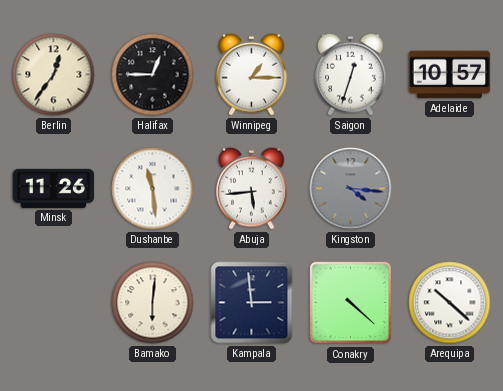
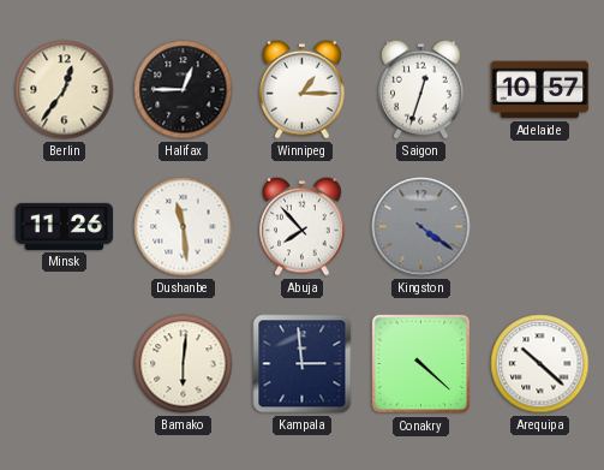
Abuja: 5:44 -> 7:53
Kingston: 4:16 -> 4:21
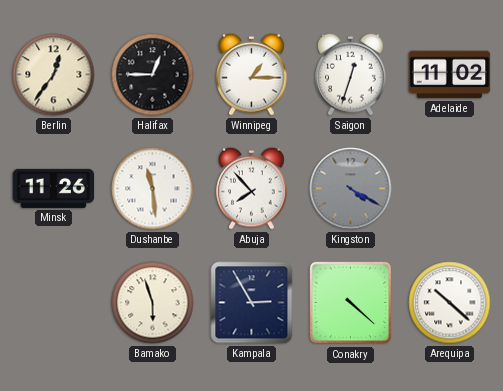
Adelaide: 10:57 -> 11:02
Kingston: 4:21 -> 4:20
Bamako: 6:01 -> 5:57
Kampala: 2:59 -> 2:55
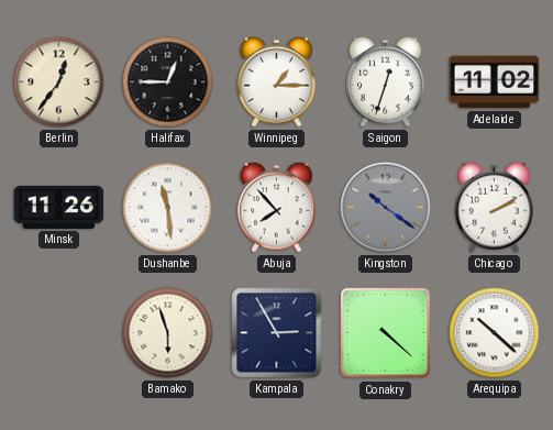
Kingston: 4:20 -> 10:21
Chicago: none -> 2:10
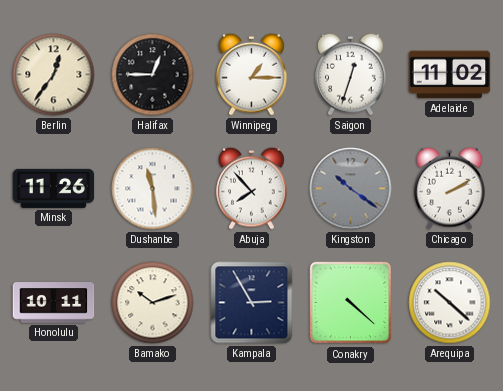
Honolulu: none -> 10:11
Bamako: 5:57 -> 10:12
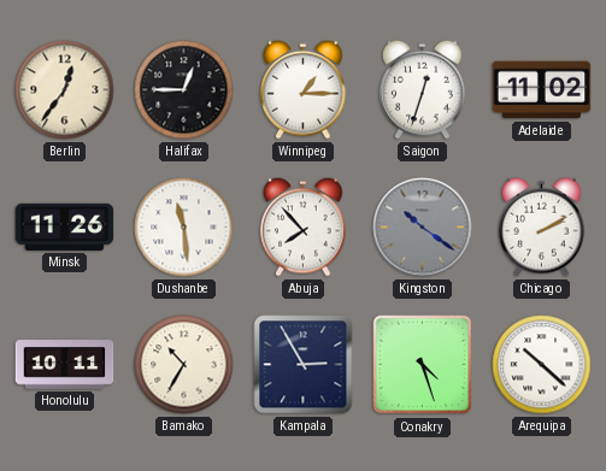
Bamako: 10:12 -> 10:35
Conakry: 4:22 -> 4:27
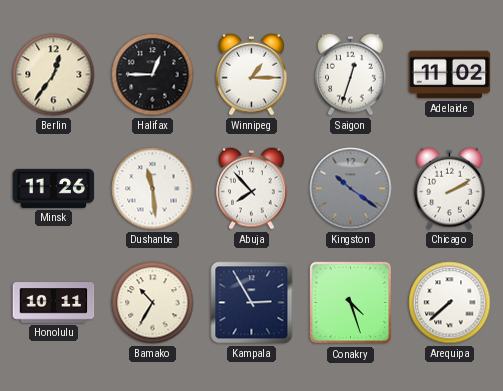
Arequipa: 10:22 -> 7:38
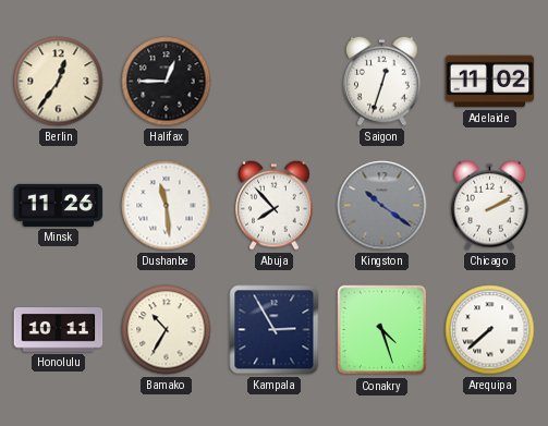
Winnipeg: 1:15 -> none
